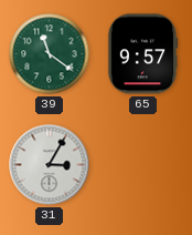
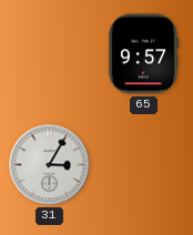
39: 11:21 -> none
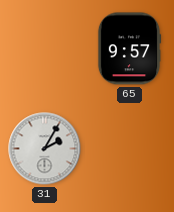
31: 3:05 -> 2:05
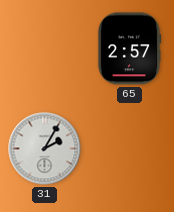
65: 9:57 -> 2:57
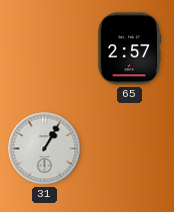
31: 2:05 -> 1:05
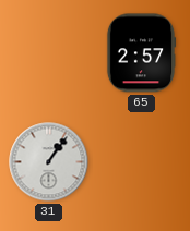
31: 1:05 -> 1:06
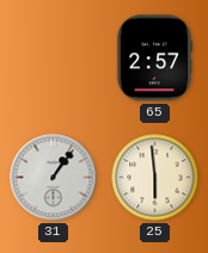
25: none -> 5:59
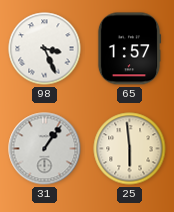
98: none -> 3:26
65: 2:57 -> 1:57
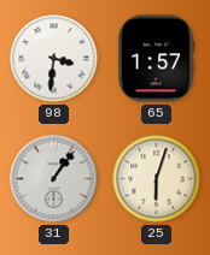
98: 3:26 -> 3:31
25: 5:59 -> 6:03
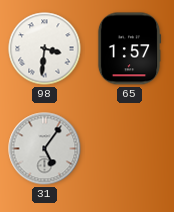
31: 1:06 -> 5:06
25: 6:03 -> none
